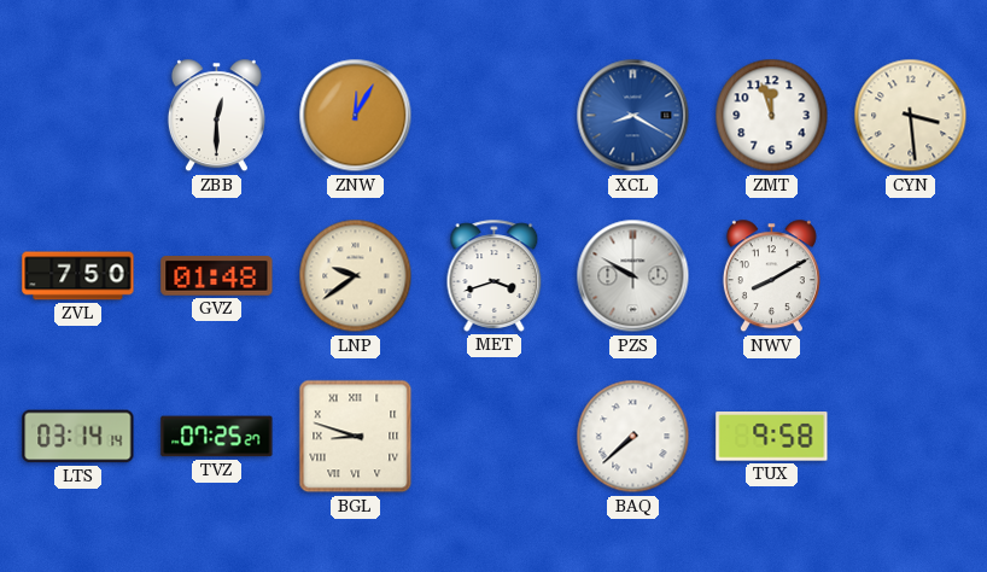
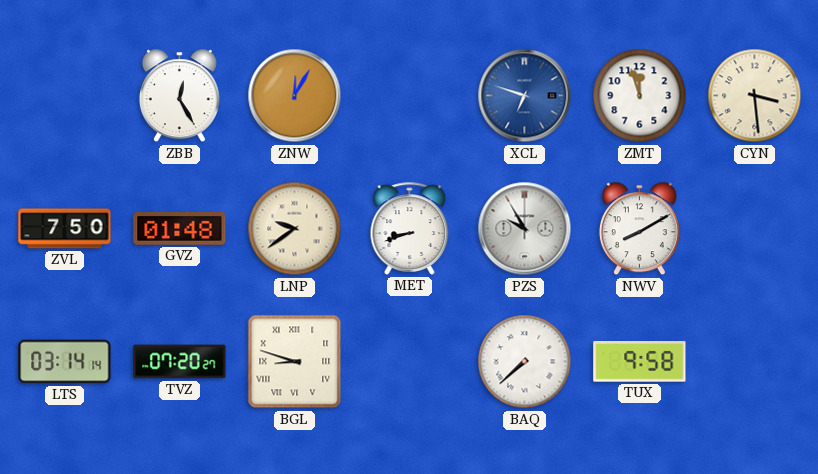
ZBB: 12:30 -> 12:25
XCL: 8:20 -> 6:48
MET: 3:42 -> 8:42
PZS: 9:50 -> 9:55
TVZ: 07:25 -> 07:20
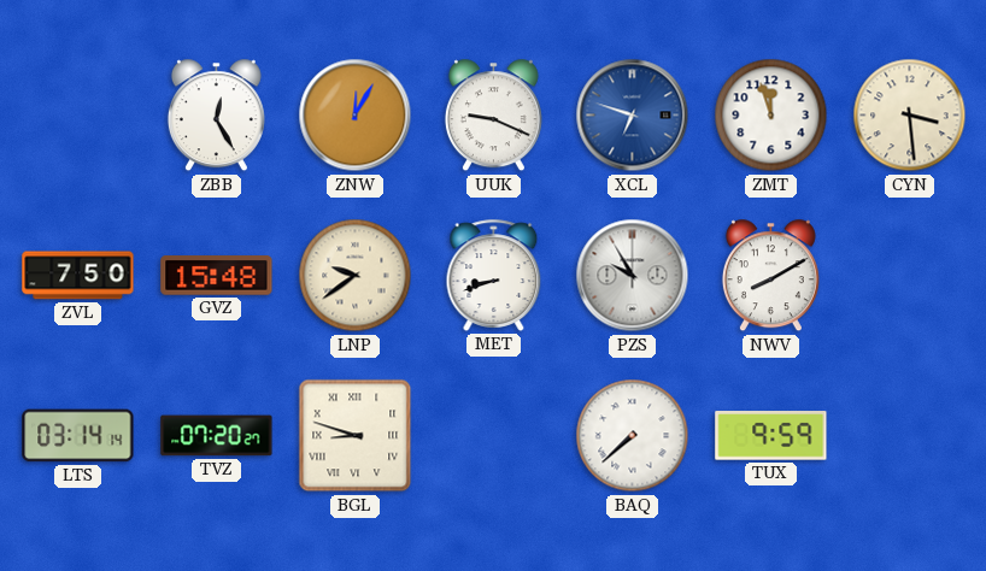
UUK: none -> 9:19
GVZ: 01:48 -> 15:48
TUX: 9:58 -> 9:59
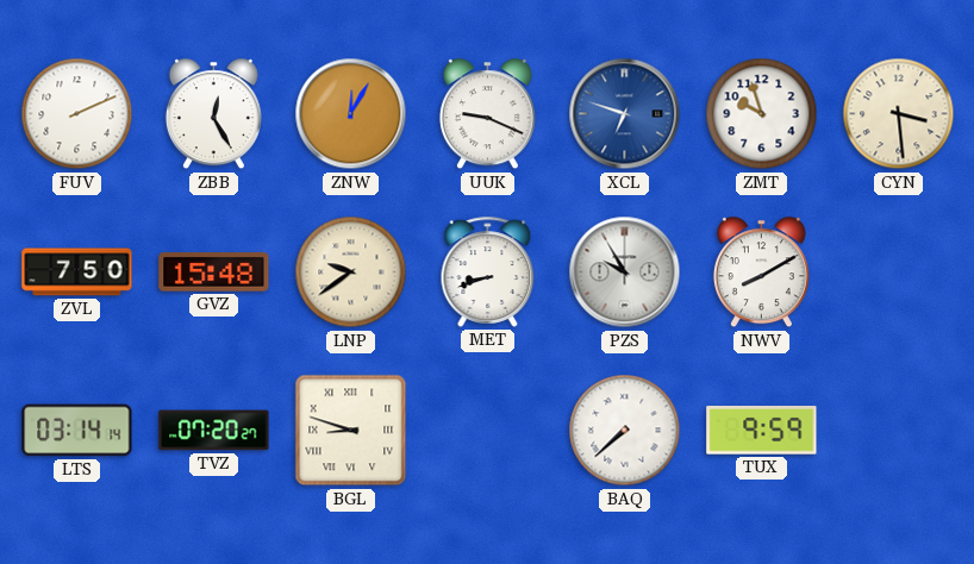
FUV: none -> 2:11
ZMT: 11:57 -> 9:57
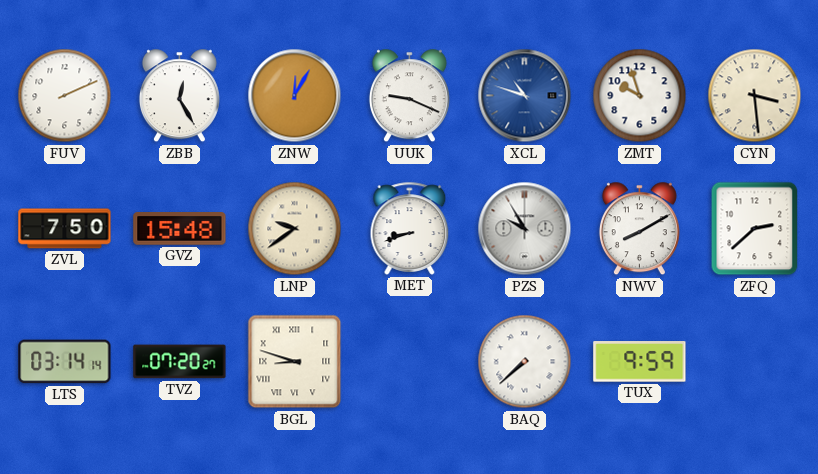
XCL: 6:48 -> 10:48
ZFQ: none -> 2:38
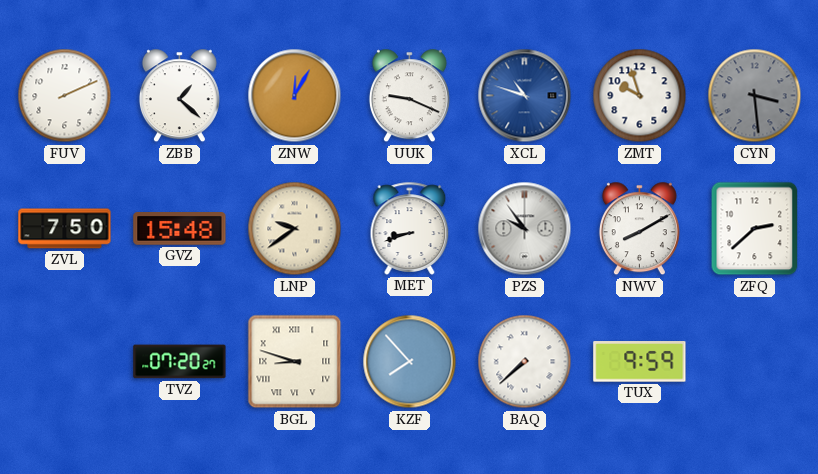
ZBB: 12:25 -> 1:22
CYN dial: cream -> grey
PZS: 9:55 -> 9:54
LTS: 03:14 -> none
KZF: none -> 7:53
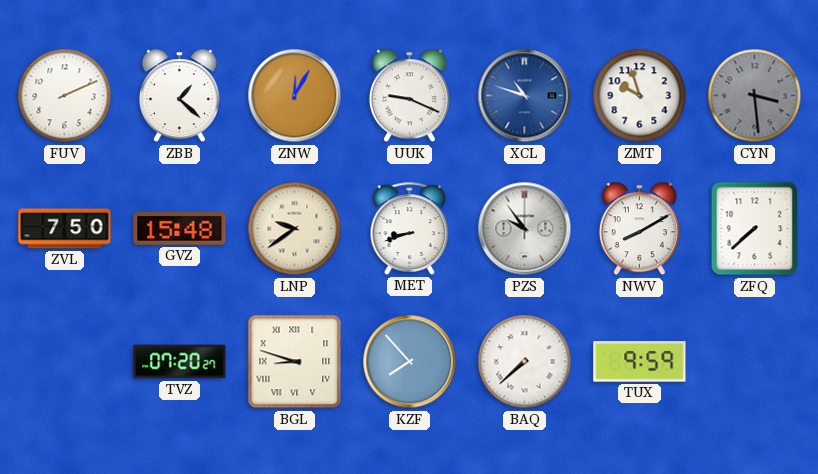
ZFQ: 2:38 -> 7:38
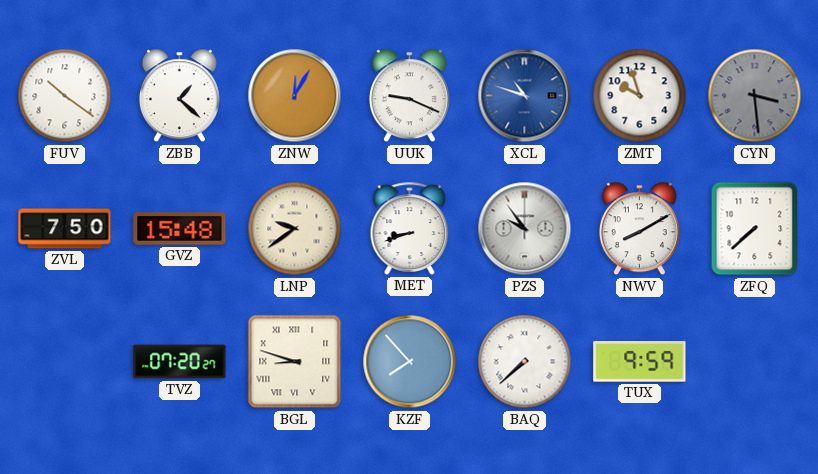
FUV: 2:11 -> 10:21
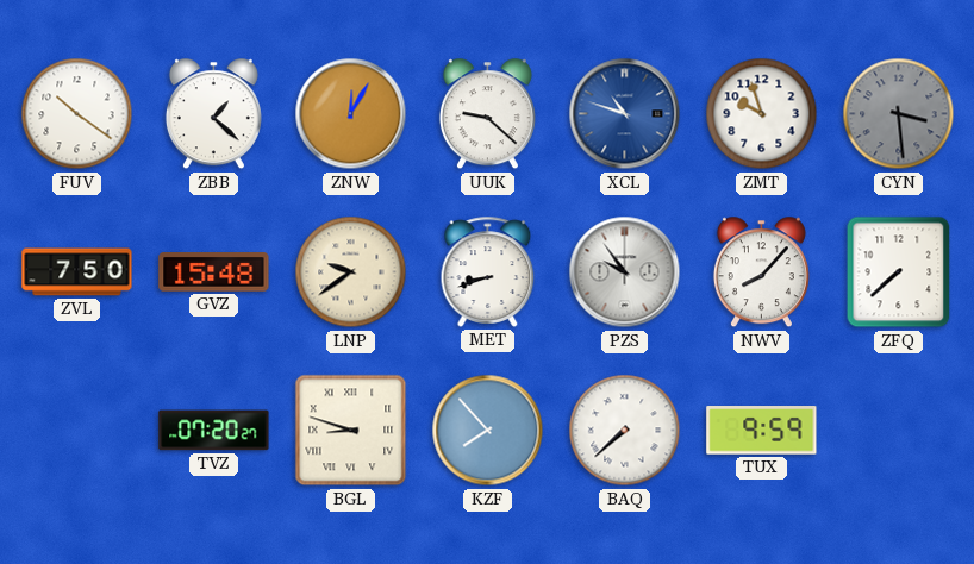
UUK: 9:19 -> 9:22
NWV: 8:10 -> 8:07
